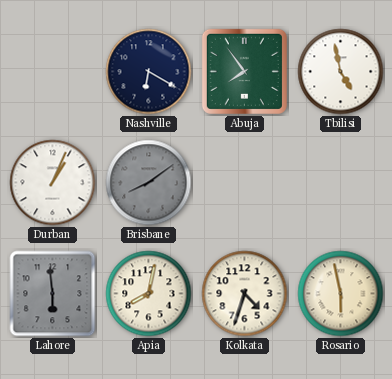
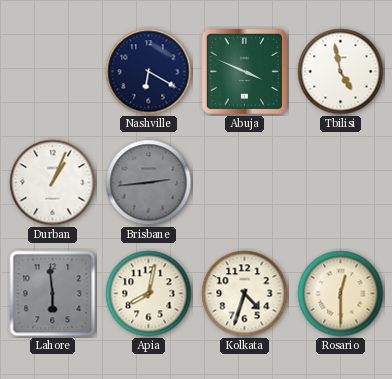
Abuja: 7:54 -> 3:49
Brisbane: 8:09 -> 2:44
Rosario: 5:58 -> 12:30
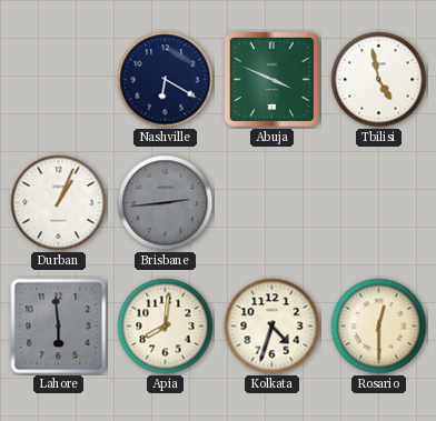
Apia: 8:02 -> 8:01
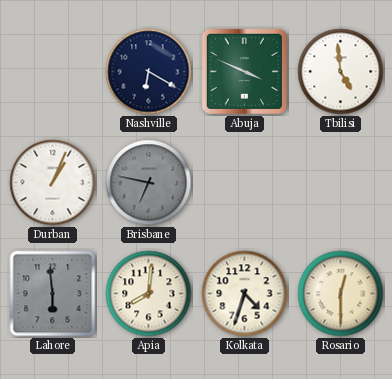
Tbilisi: 4:58 -> 4:59
Brisbane: 2:44 -> 6:47
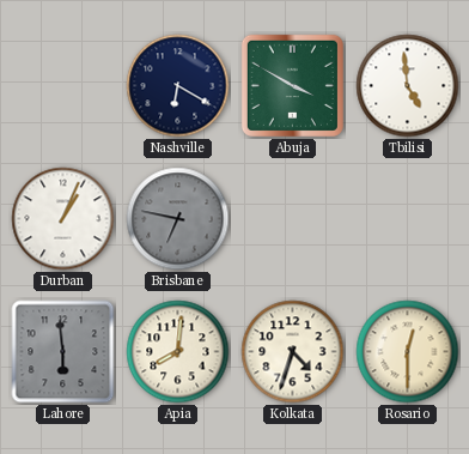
Abuja: 3:49 -> 3:50
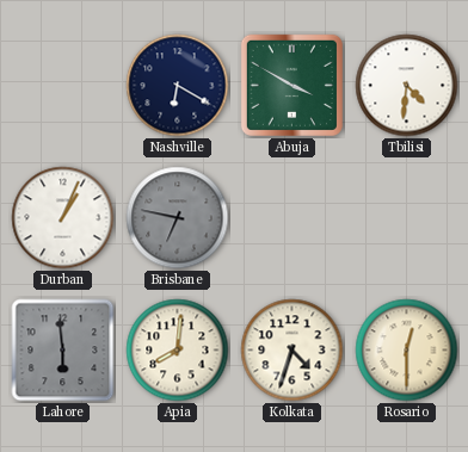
Tbilisi: 4:59 -> 4:31
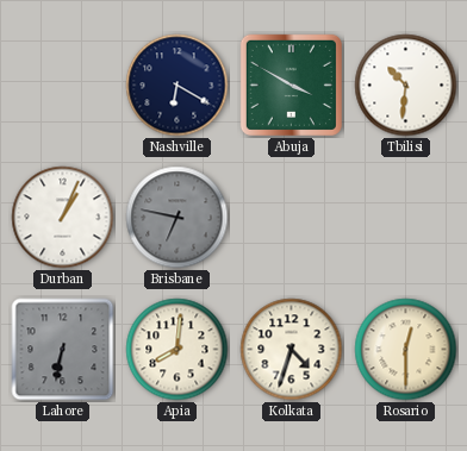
Tbilisi: 4:31 -> 10:31
Lahore: 5:59 -> 6:32
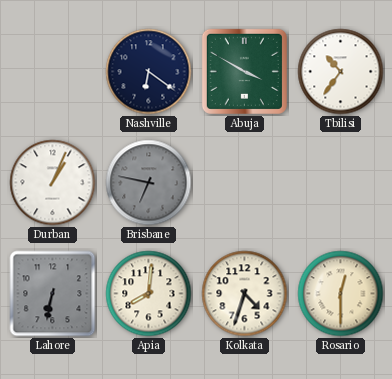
Nashville: 6:20 -> 6:21
Tbilisi: 10:31 -> 10:36
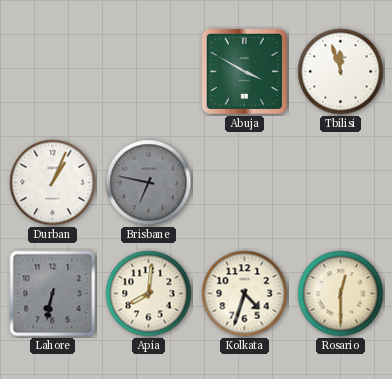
Nashville: 6:21 -> none
Tbilisi: 10:36 -> 11:57
